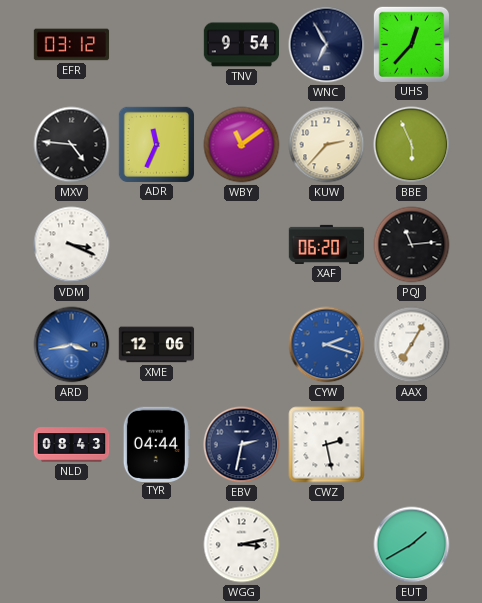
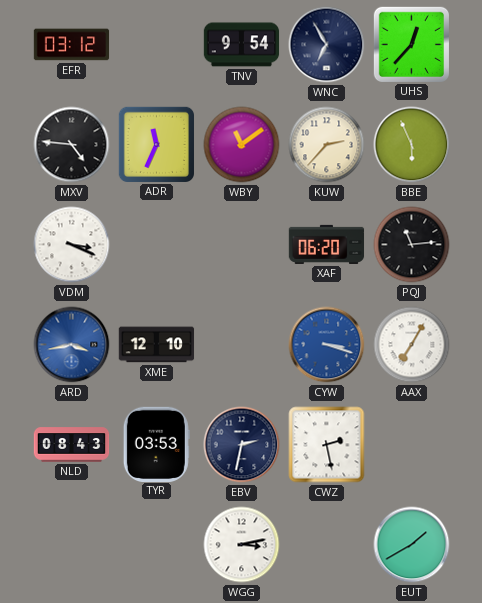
XME: 12:06 -> 12:10
CYW: 2:18 -> 3:18
TYR: 04:44 -> 03:53
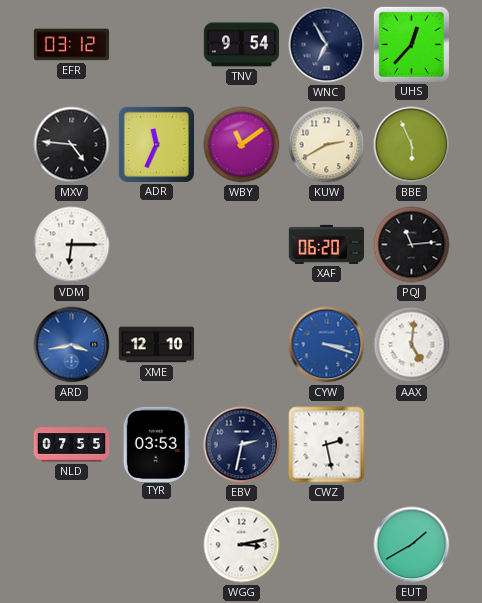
KUW: 2:37 -> 2:40
VDM: 3:19 -> 6:15
AAX: 7:05 -> 5:01
NLD: 08:43 -> 07:55
